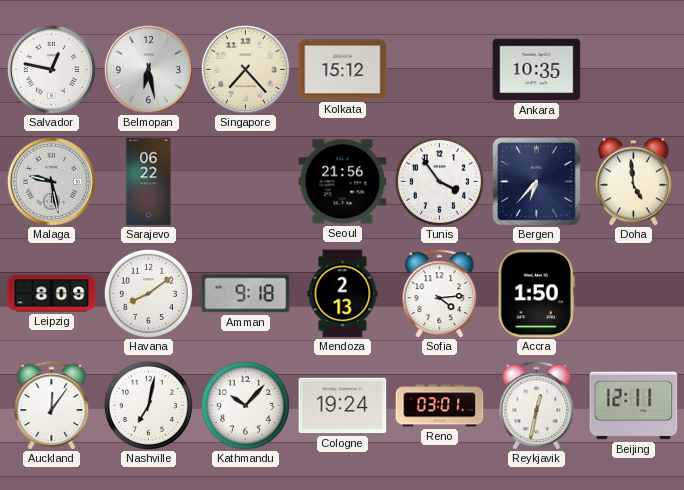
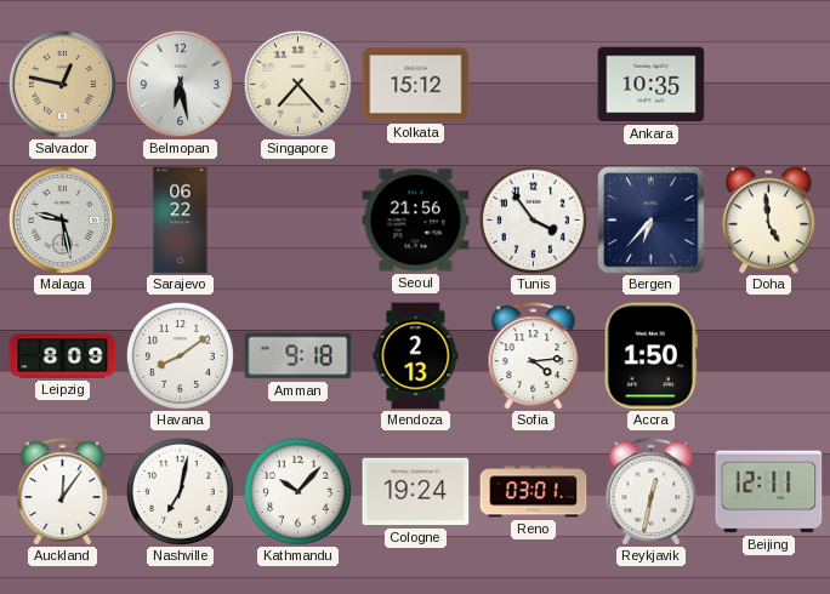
Salvador dial: white -> champagne
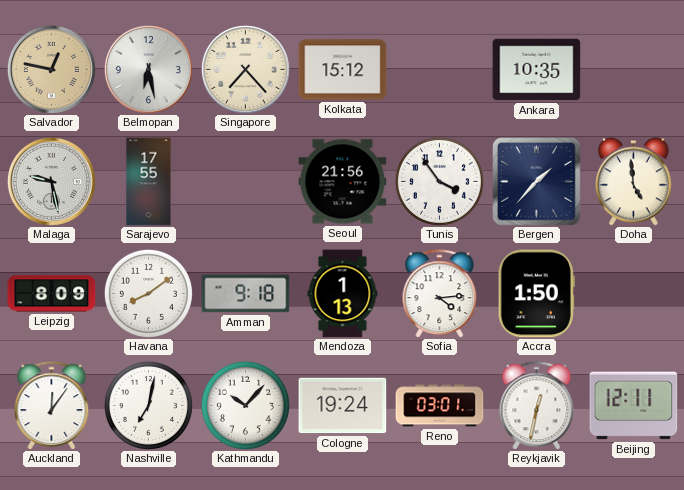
Sarajevo: 06:22 -> 17:55
Bergen: 6:37 -> 1:37
Mendoza: 2:13 -> 1:13
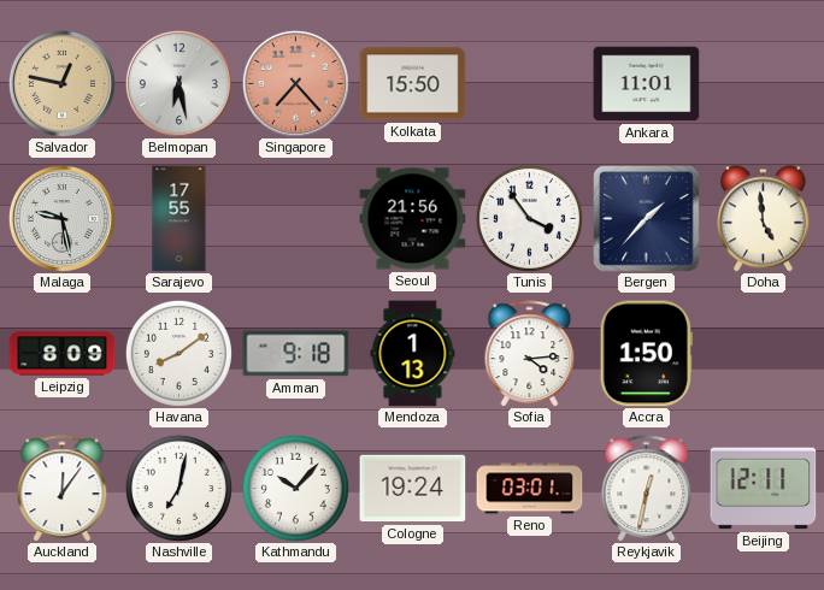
Singapore dial: cream -> salmon
Kolkata: 15:12 -> 15:50
Ankara: 10:35 -> 11:01
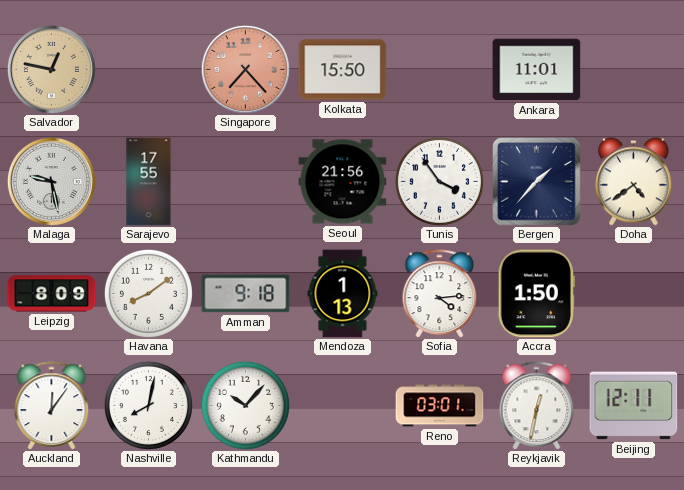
Belmopan: 6:28 -> none
Doha: 4:59 -> 4:39
Nashville: 7:02 -> 8:02
Cologne: 19:24 -> none
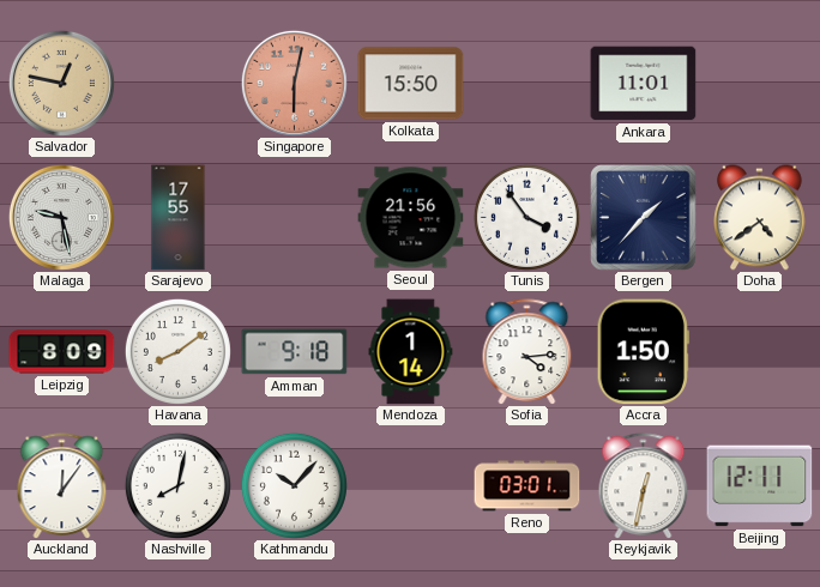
Singapore: 7:23 -> 6:02
Mendoza: 1:13 -> 1:14
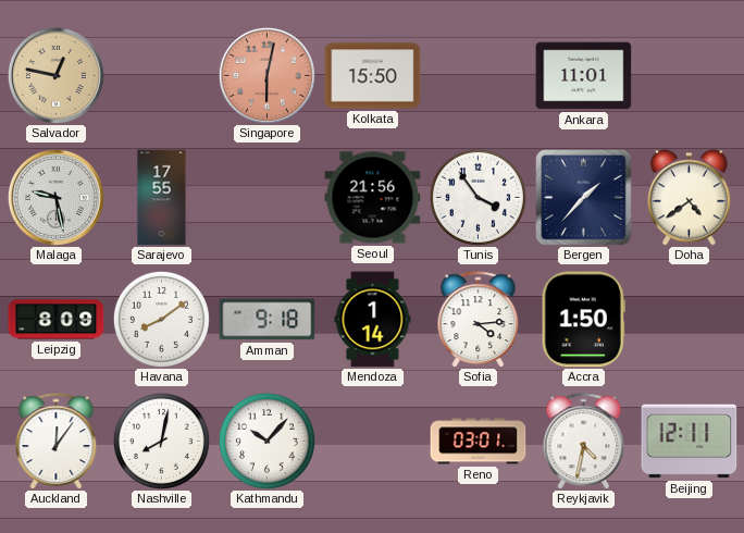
Reykjavik: 12:32 -> 4:32
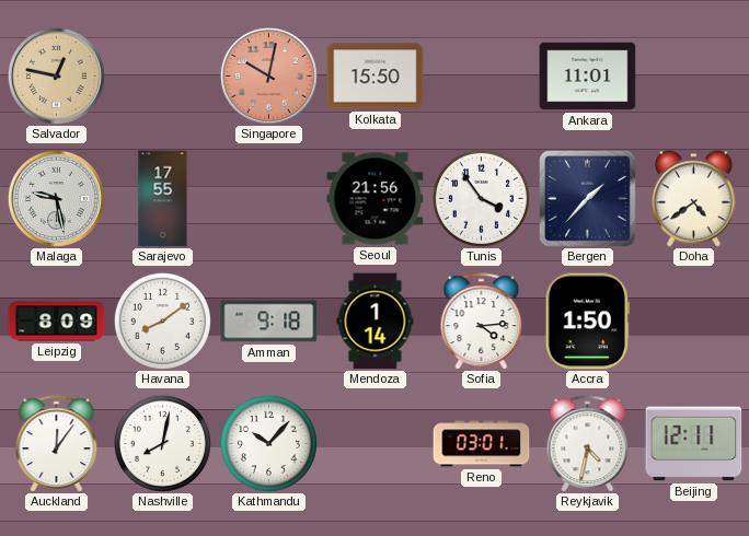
Singapore: 6:02 -> 10:02
